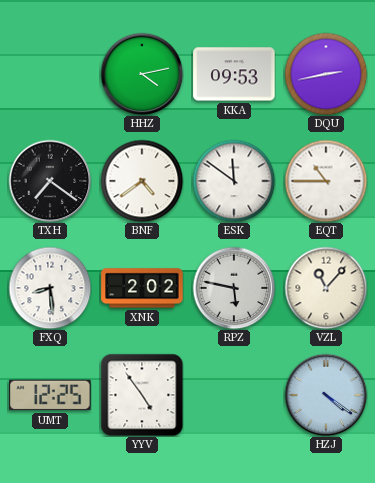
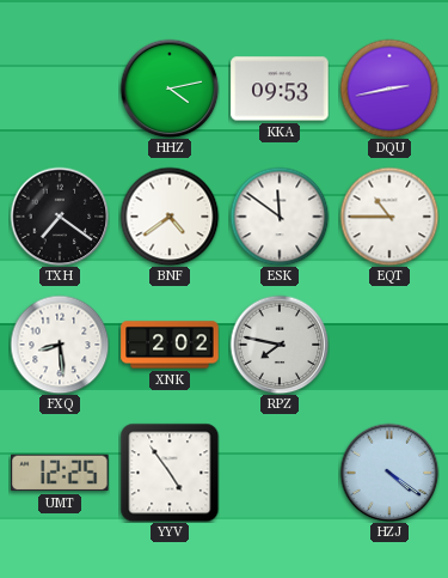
RPZ: 5:47 -> 7:47
VZL: 11:07 -> none
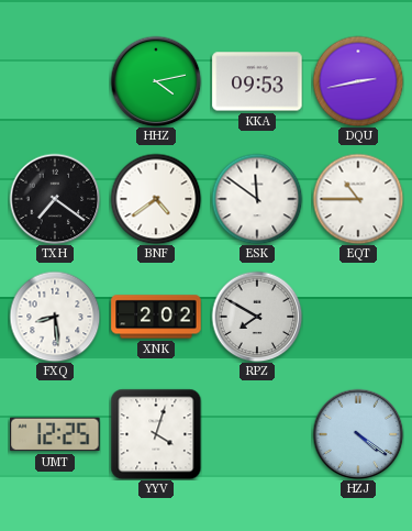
RPZ: 7:47 -> 7:50
YYV: 4:54 -> 4:03
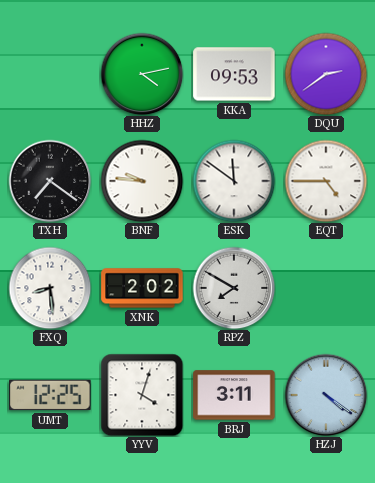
DQU: 2:43 -> 2:39
BNF: 4:39 -> 9:46
EQT: 10:45 -> 4:45
BRJ: none -> 3:11
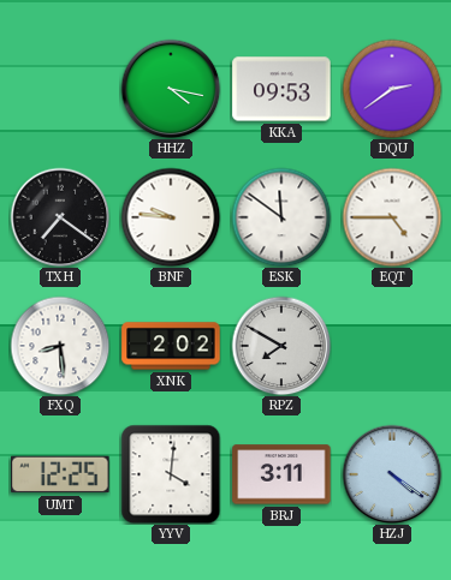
HHZ: 4:13 -> 4:17
YYV: 4:03 -> 4:01
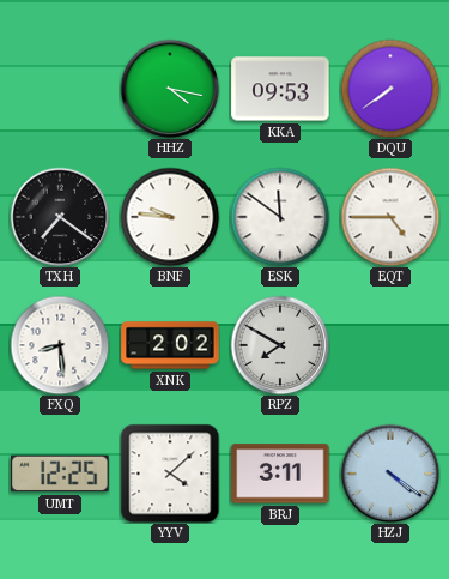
DQU: 2:39 -> 7:39
YYV: 4:01 -> 4:08
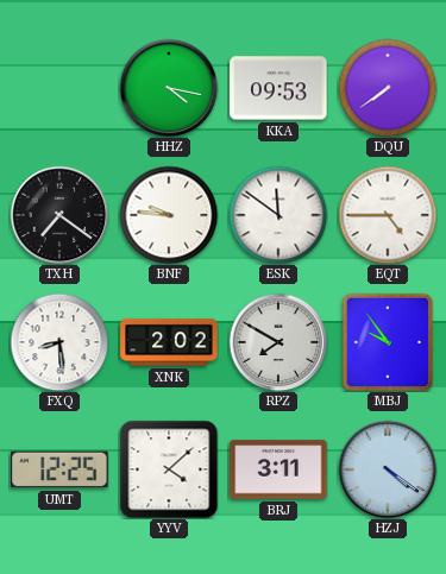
MBJ: none -> 9:54
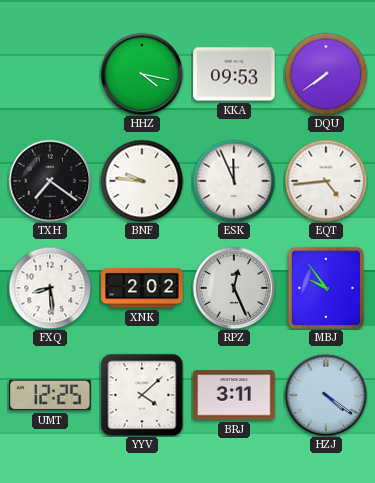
ESK: 11:51 -> 11:56
EQT: 4:45 -> 4:44
RPZ: 7:50 -> 12:26
